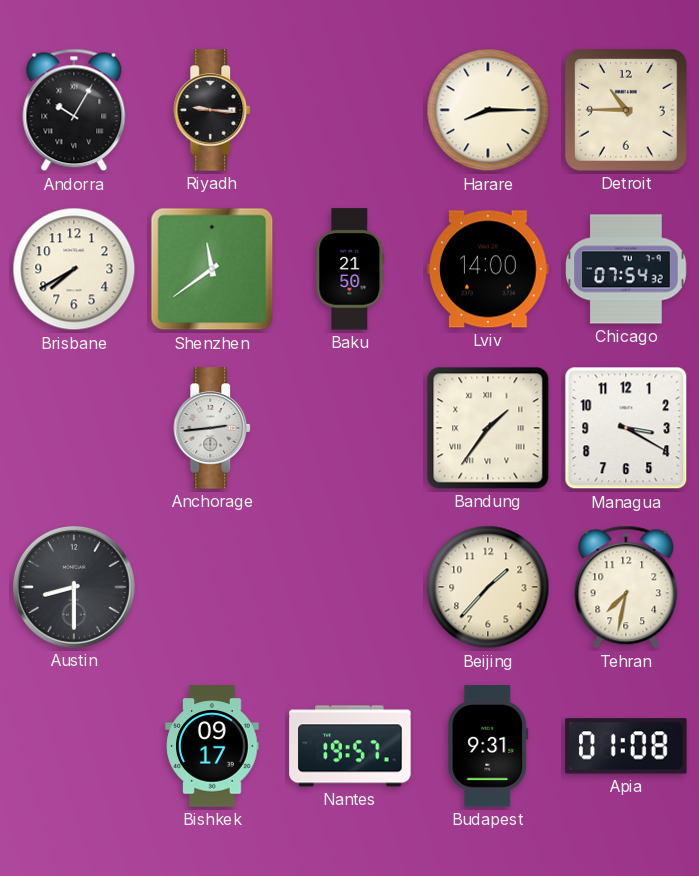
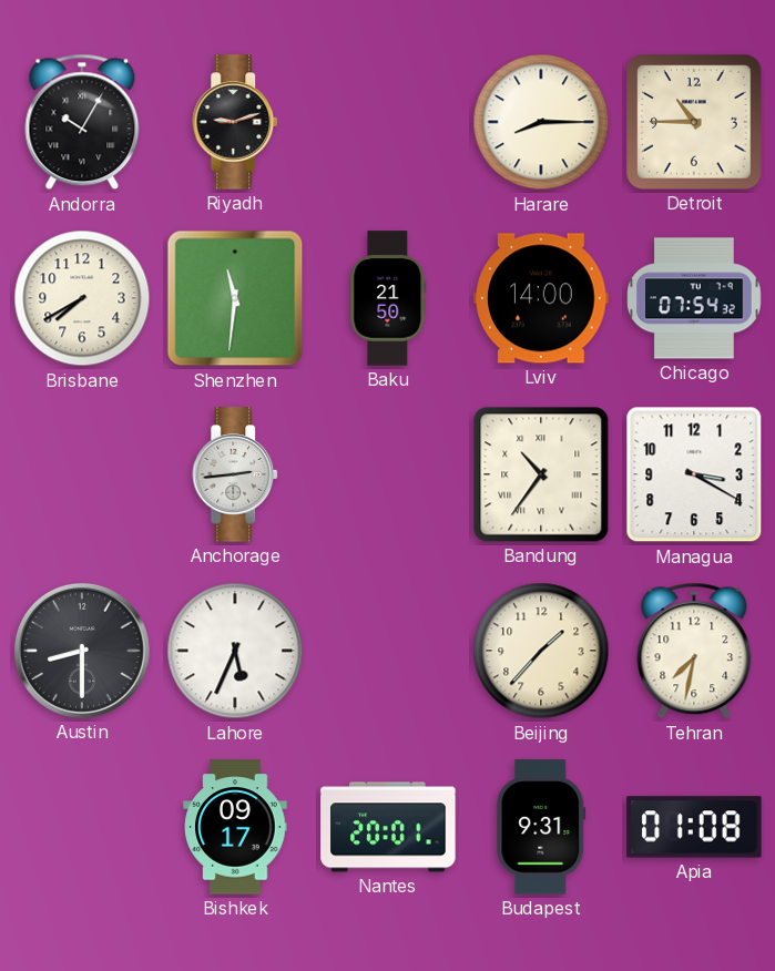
Riyadh: 9:16 -> 9:12
Shenzhen: 11:39 -> 11:31
Bandung: 1:36 -> 10:36
Lahore: none -> 5:34
Nantes: 19:57 -> 20:01
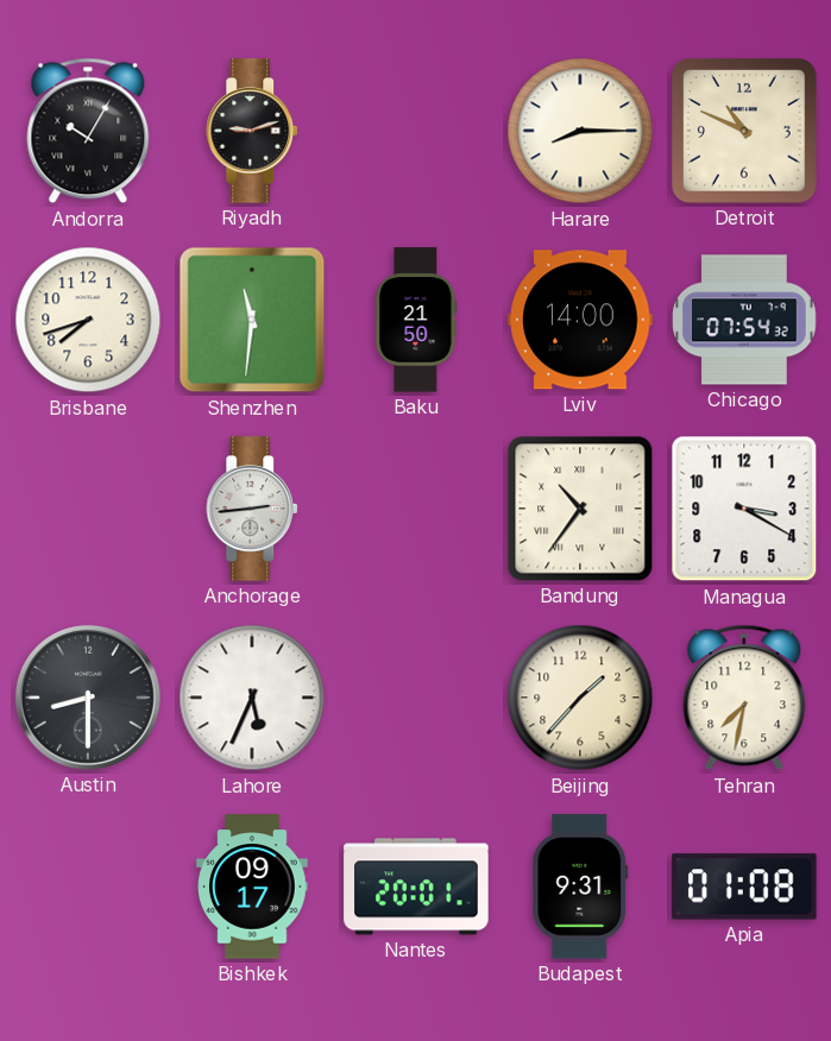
Detroit: 10:45 -> 10:49
Brisbane: 7:40 -> 7:42
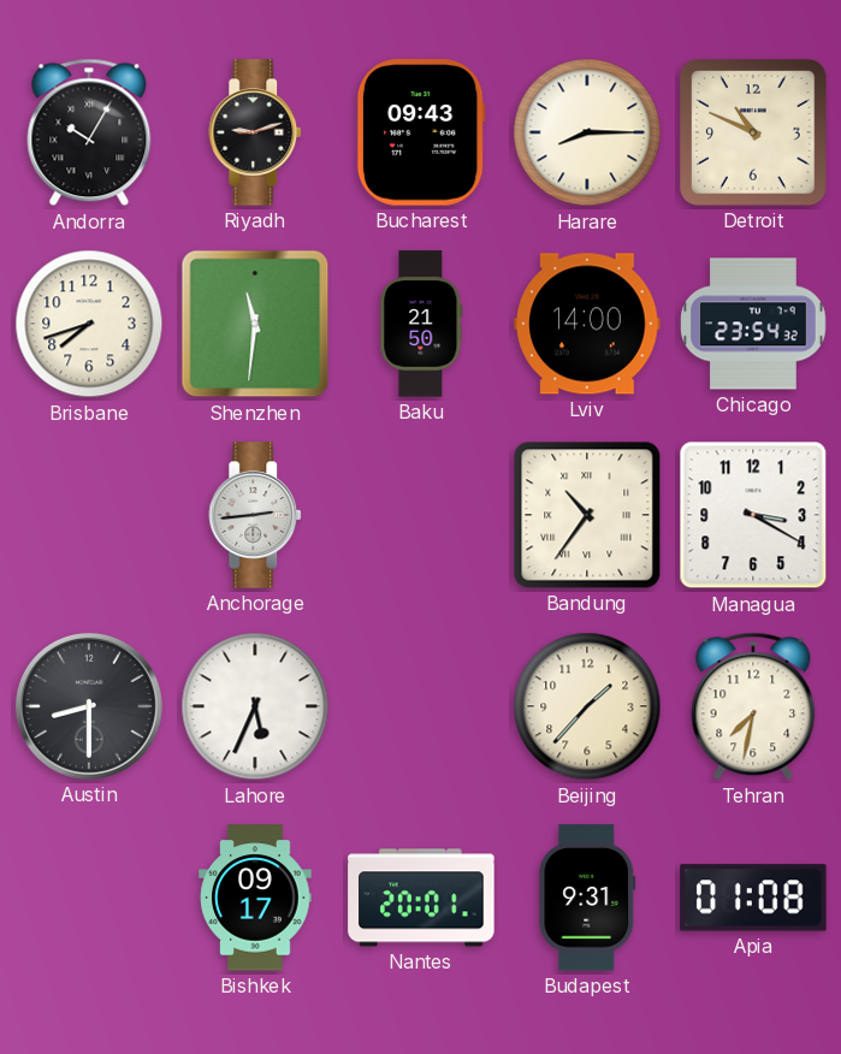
Bucharest: none -> 09:43
Chicago: 07:54 -> 23:54
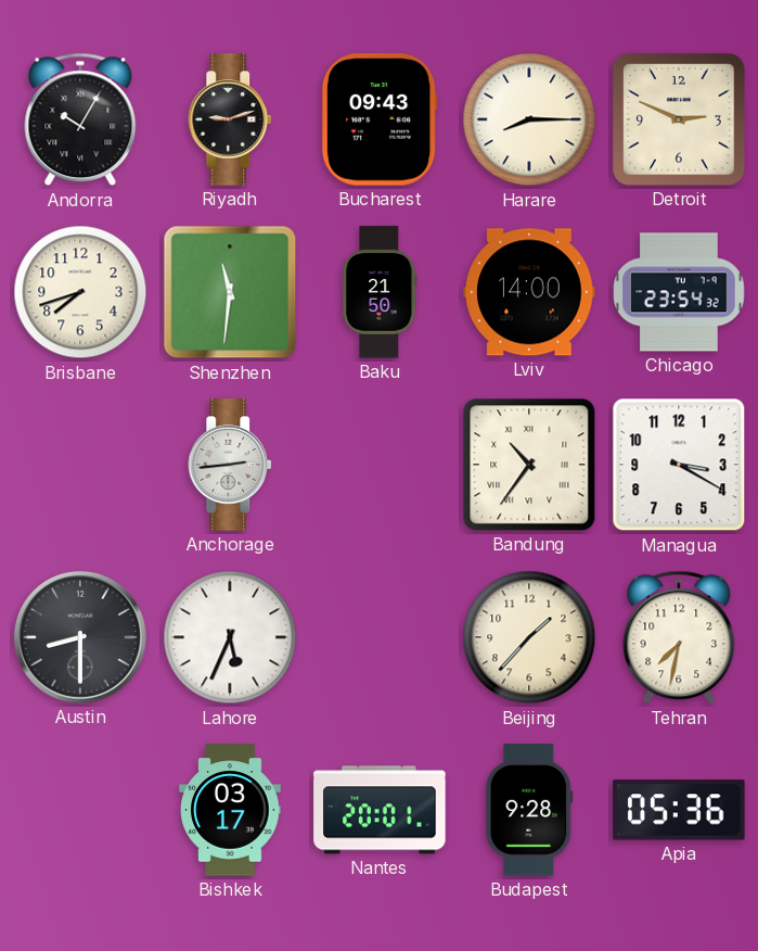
Detroit: 10:49 -> 2:49
Bishkek: 09:17 -> 03:17
Budapest: 9:31 -> 9:28
Apia: 01:08 -> 05:36
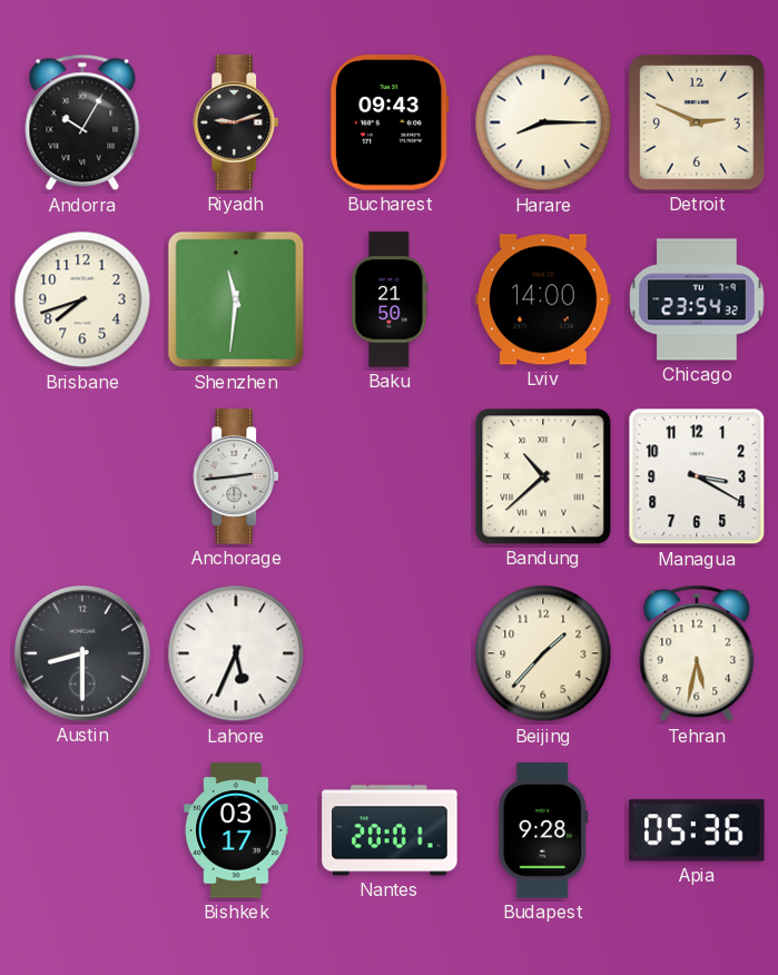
Bandung: 10:36 -> 10:38
Tehran: 7:32 -> 5:32
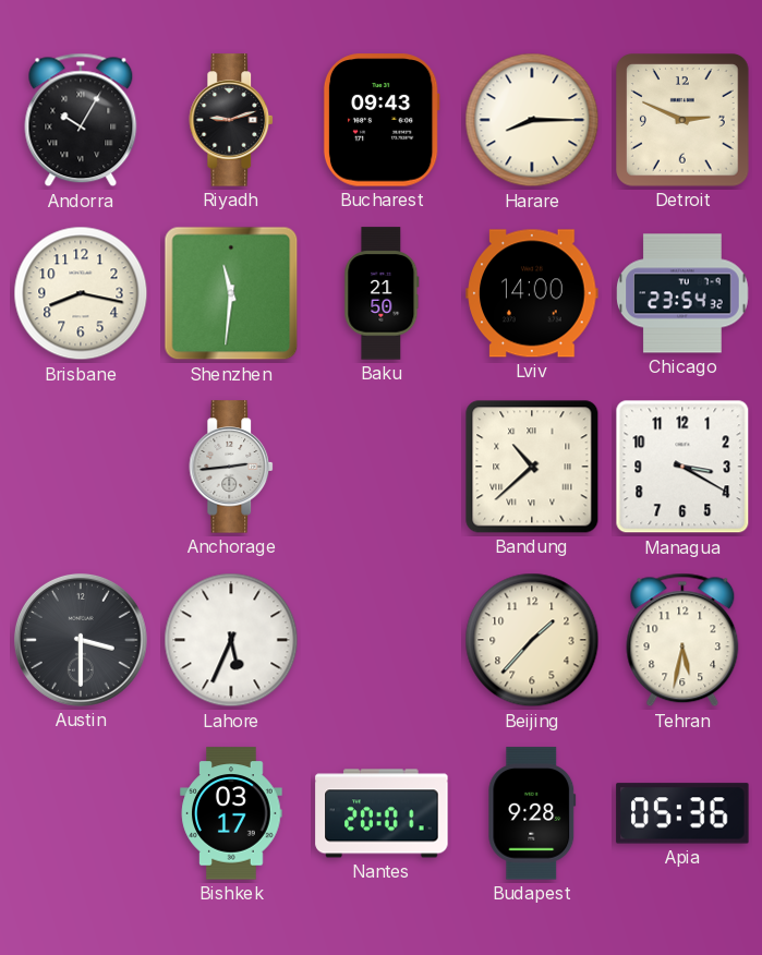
Brisbane: 7:42 -> 8:17
Austin: 8:30 -> 3:30
